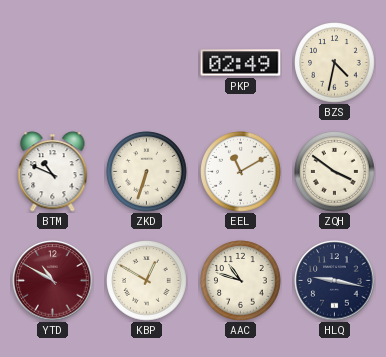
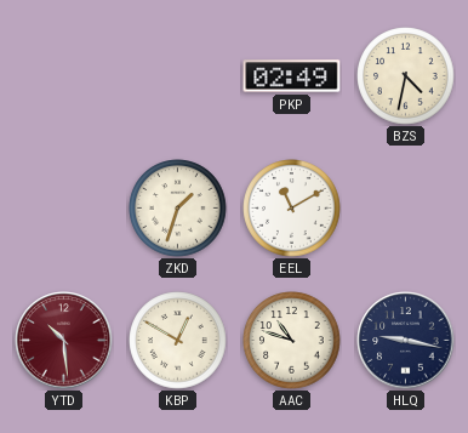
BTM: 10:49 -> none
ZKD: 6:33 -> 1:33
ZQH: 3:51 -> none
YTD: 10:50 -> 10:29
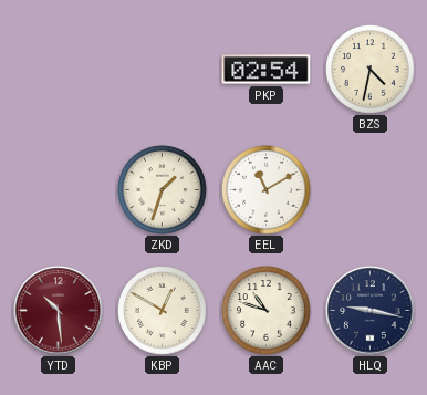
PKP: 02:49 -> 02:54
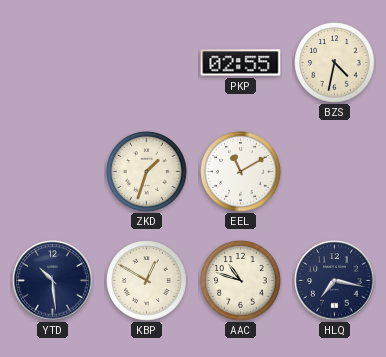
PKP: 02:54 -> 02:55
YTD dial: burgundy -> navy
HLQ: 9:17 -> 7:17
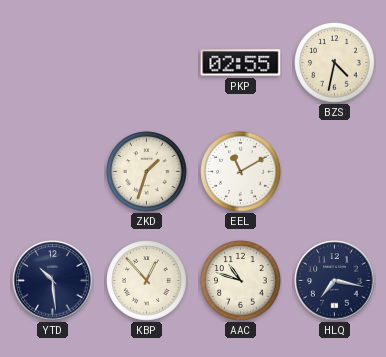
KBP: 12:50 -> 12:53
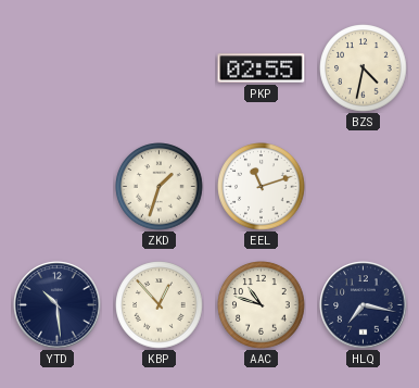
EEL: 11:10 -> 11:12
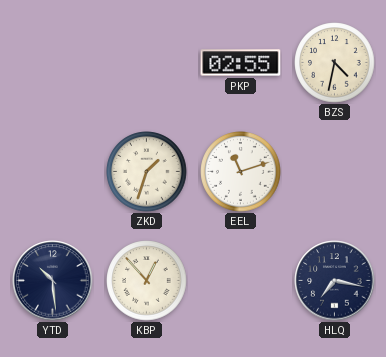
AAC: 10:48 -> none
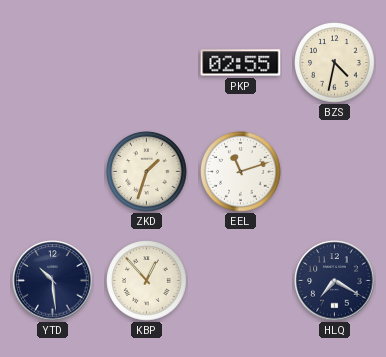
HLQ: 7:17 -> 7:20
